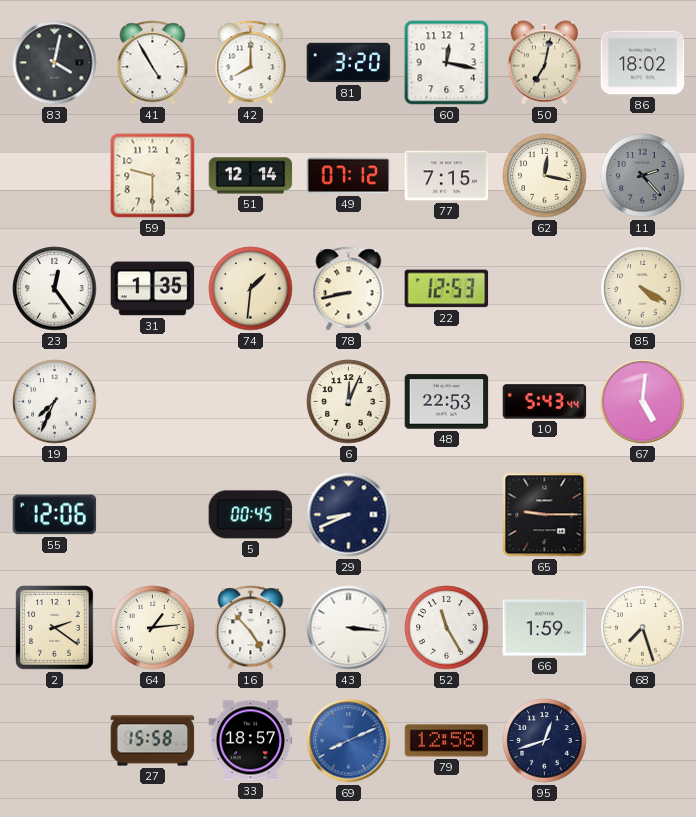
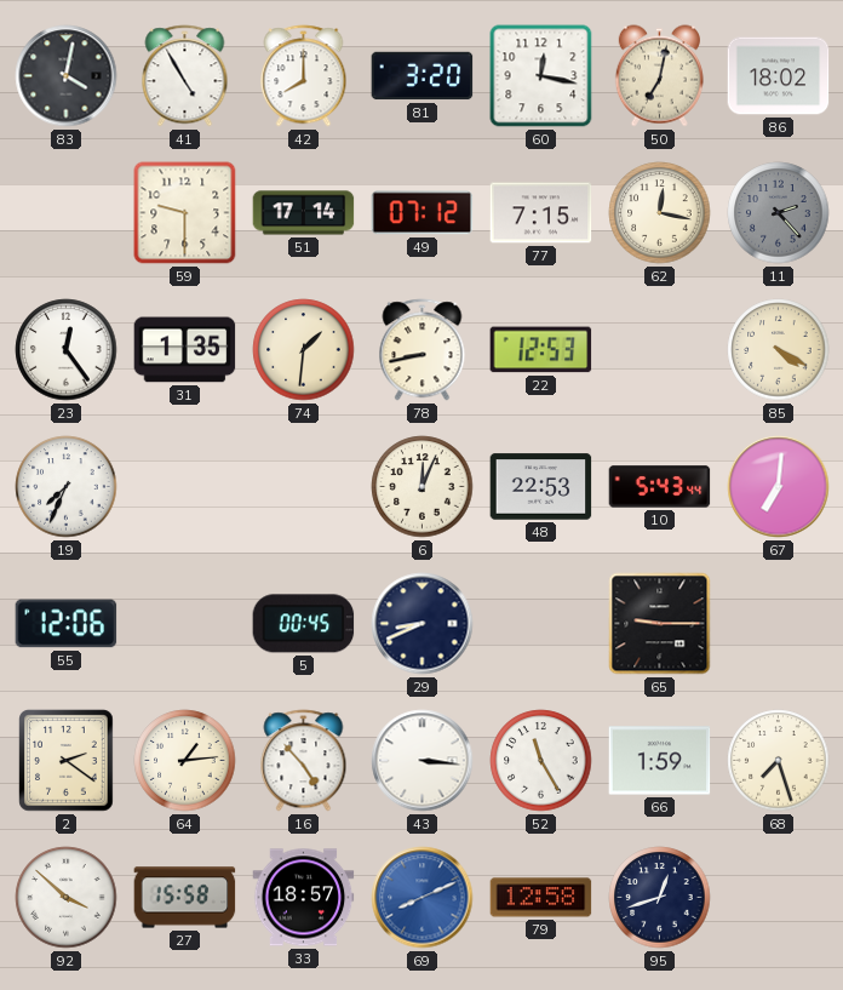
51: 12:14 -> 17:14
67: 5:01 -> 7:01
92: none -> 3:52
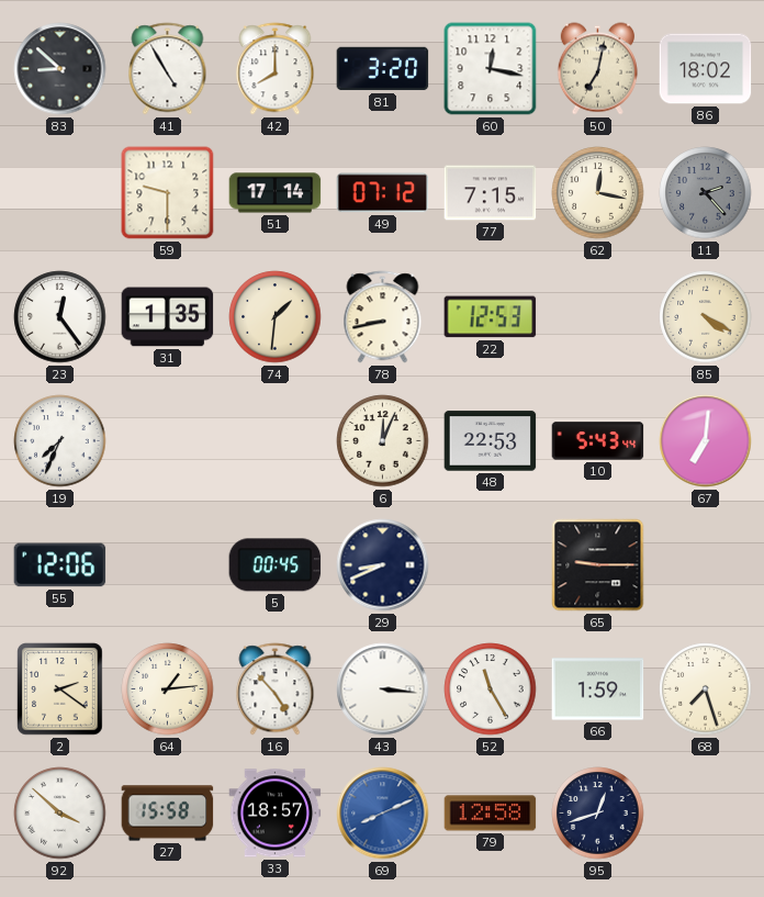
83: 4:02 -> 8:52
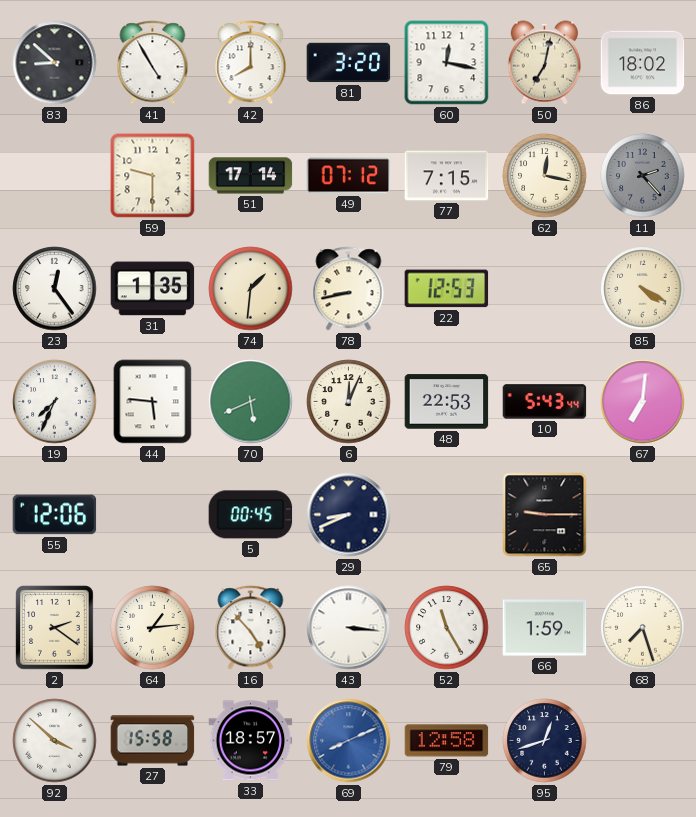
44: none -> 5:46
70: none -> 5:41
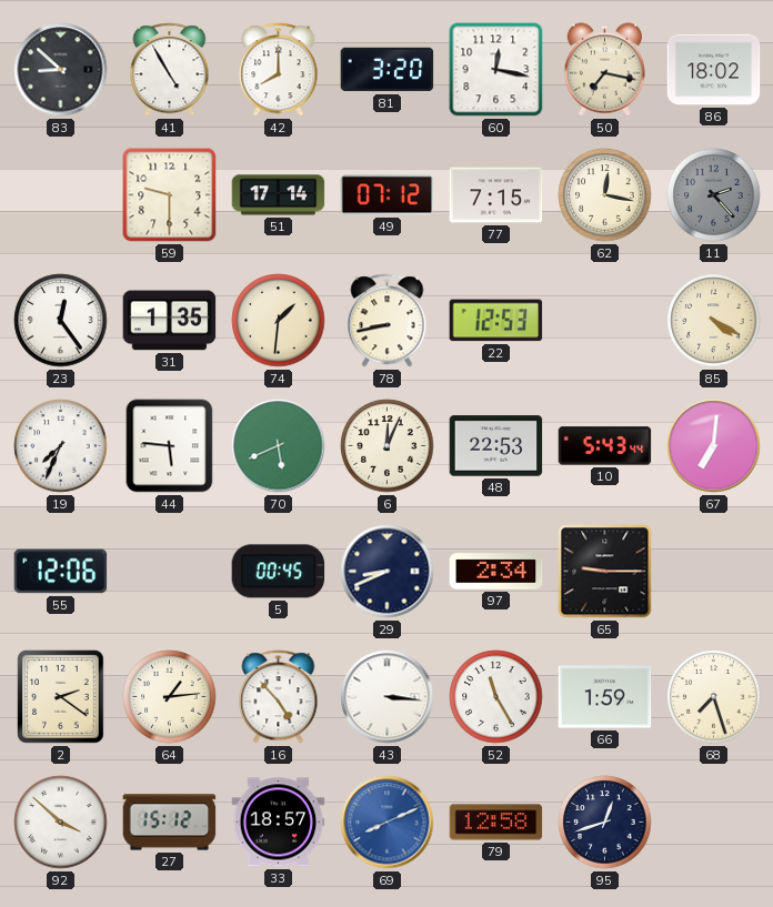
50: 7:02 -> 7:17
97: none -> 2:34
27: 15:58 -> 15:12
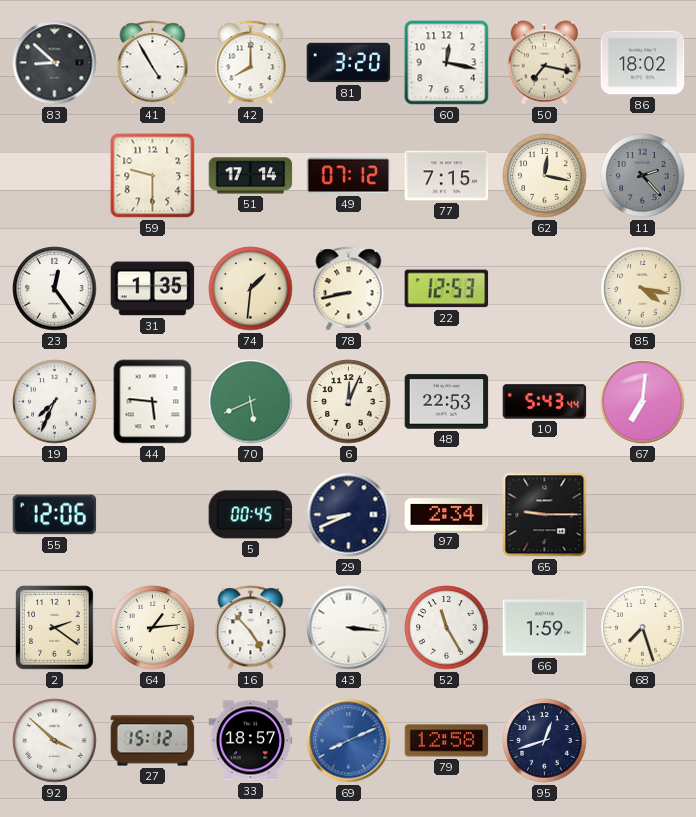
85: 4:20 -> 4:17
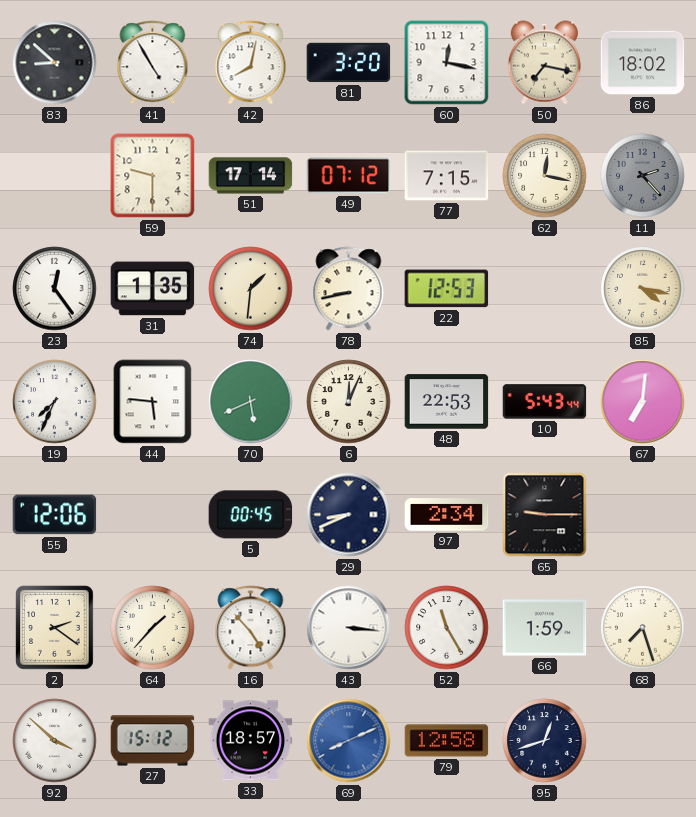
42: 8:00 -> 8:02
64: 1:14 -> 1:37
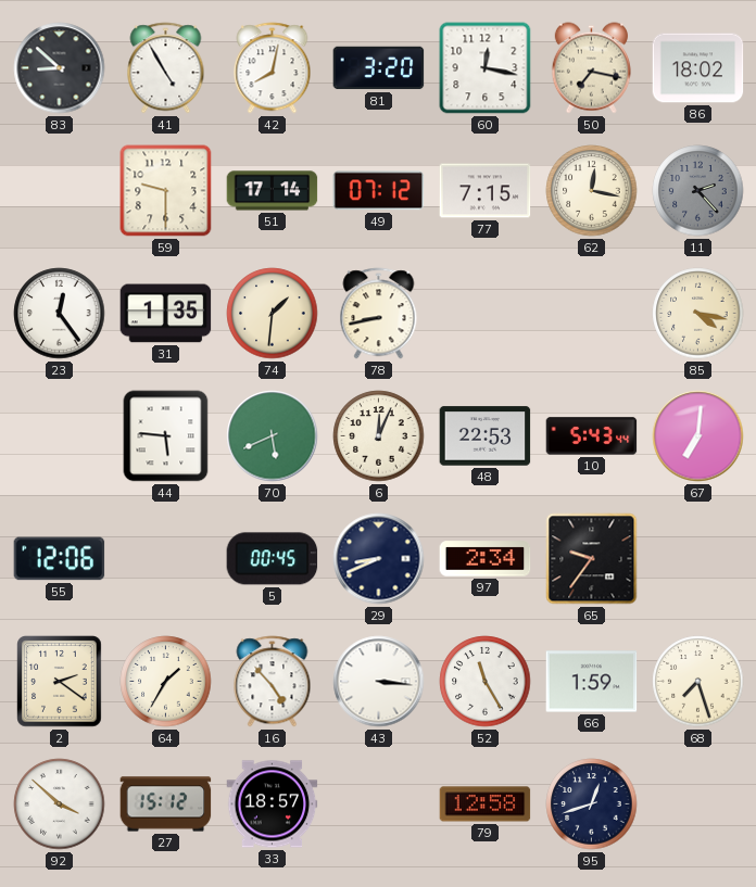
22: 12:53 -> none
19: 7:34 -> none
65: 9:15 -> 9:36
64: 1:37 -> 1:35
69: 8:11 -> none
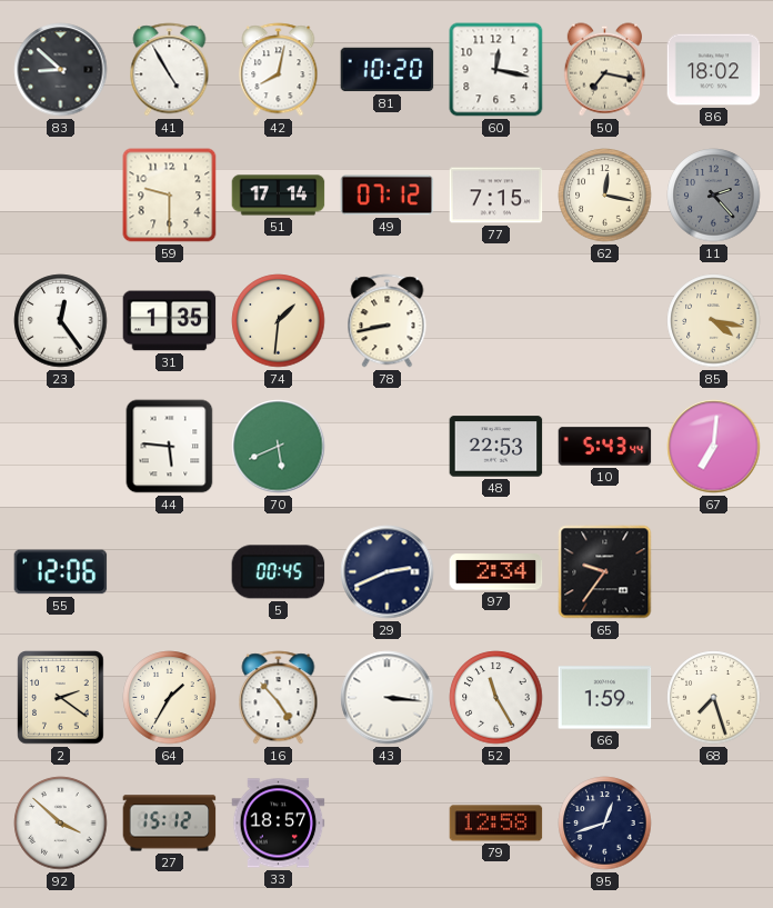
81: 3:20 -> 10:20
6: 12:04 -> none
29: 8:41 -> 2:41
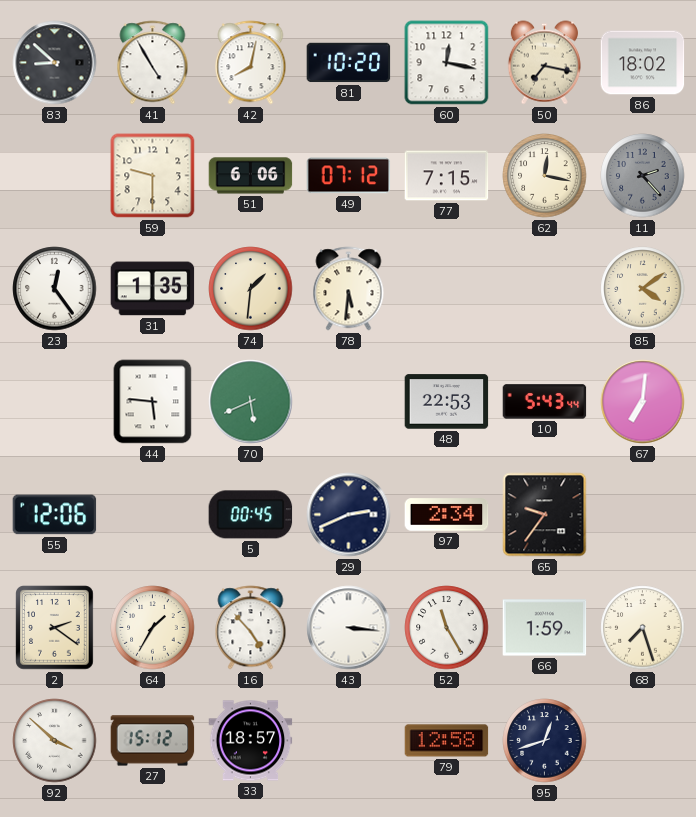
51: 17:14 -> 6:06
78: 8:43 -> 5:31
85: 4:17 -> 4:09
